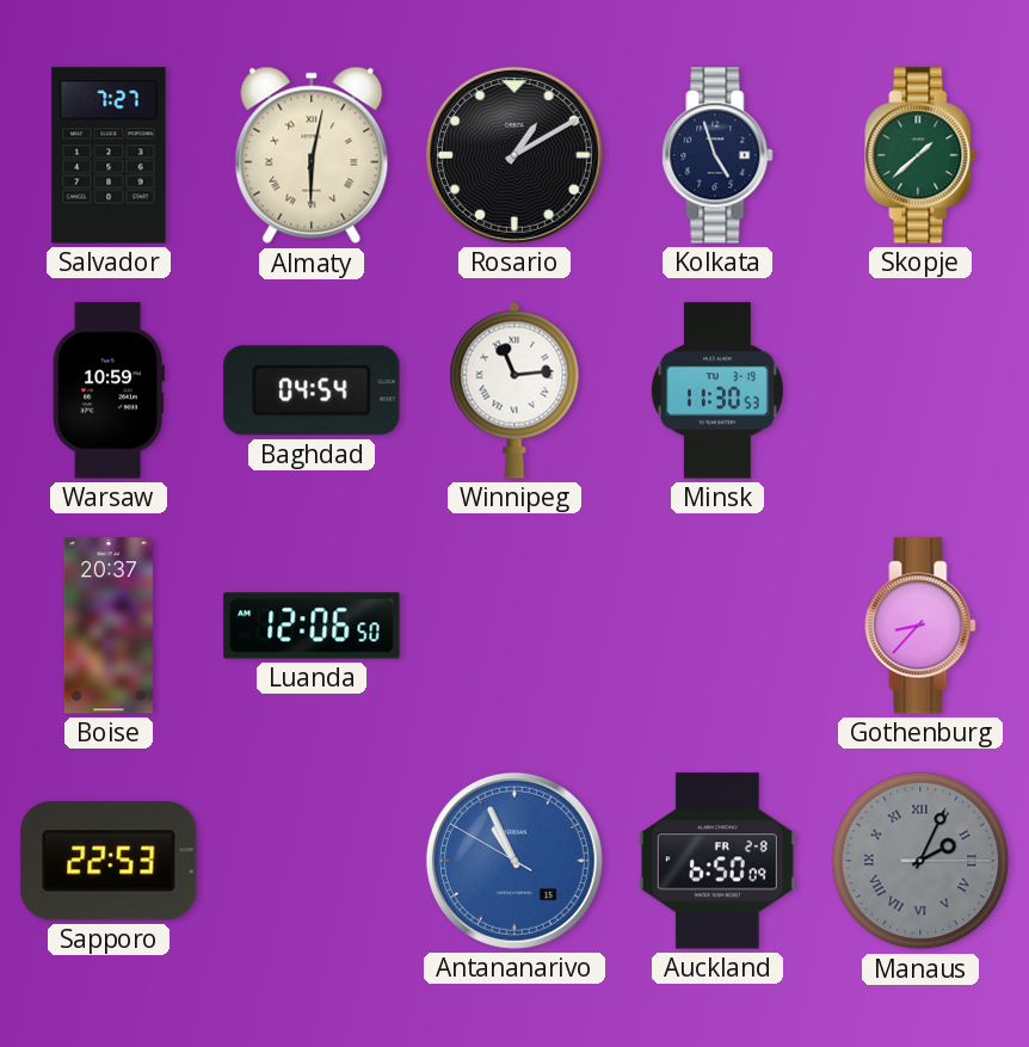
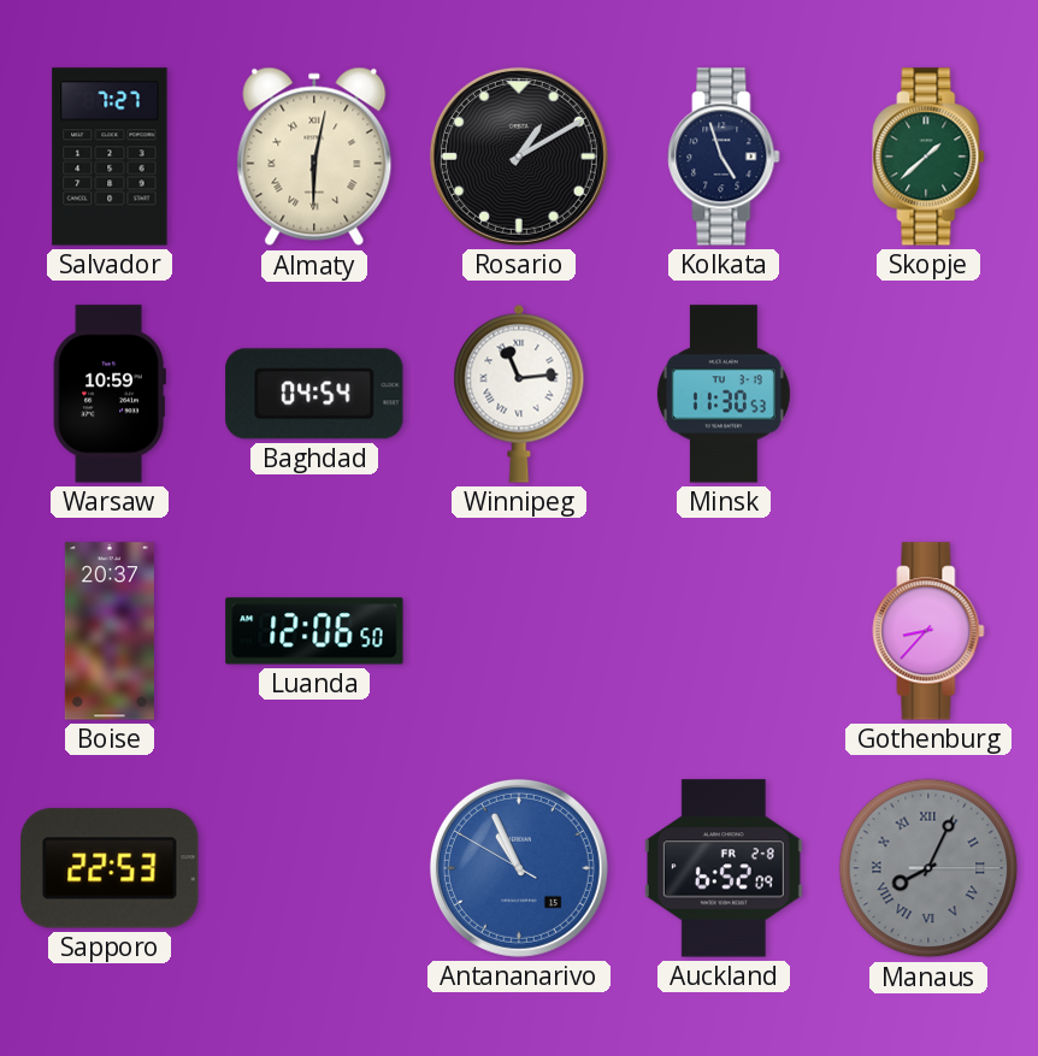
Auckland: 6:50 -> 6:52
Manaus: 2:04 -> 8:04
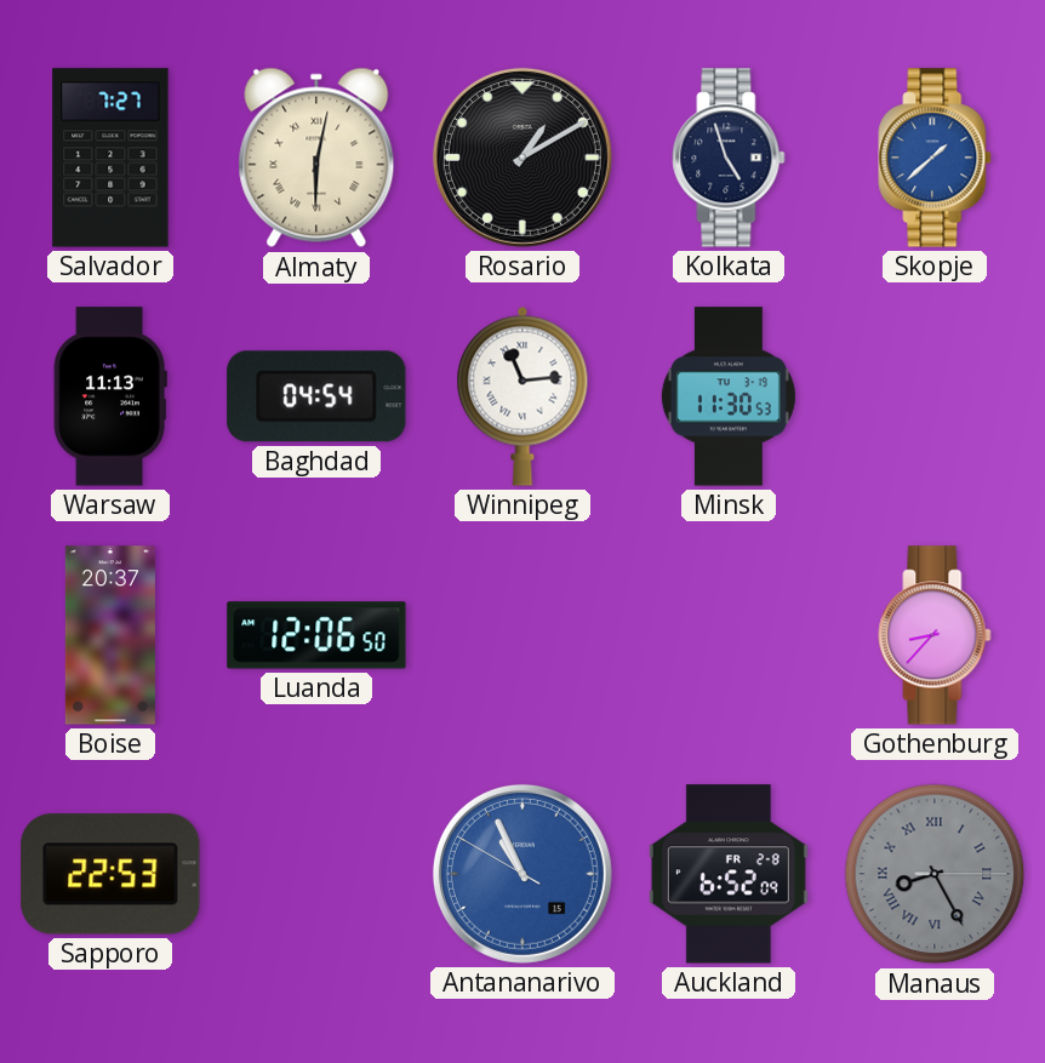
Skopje dial: green -> blue
Warsaw: 10:59 -> 11:13
Manaus: 8:04 -> 8:25
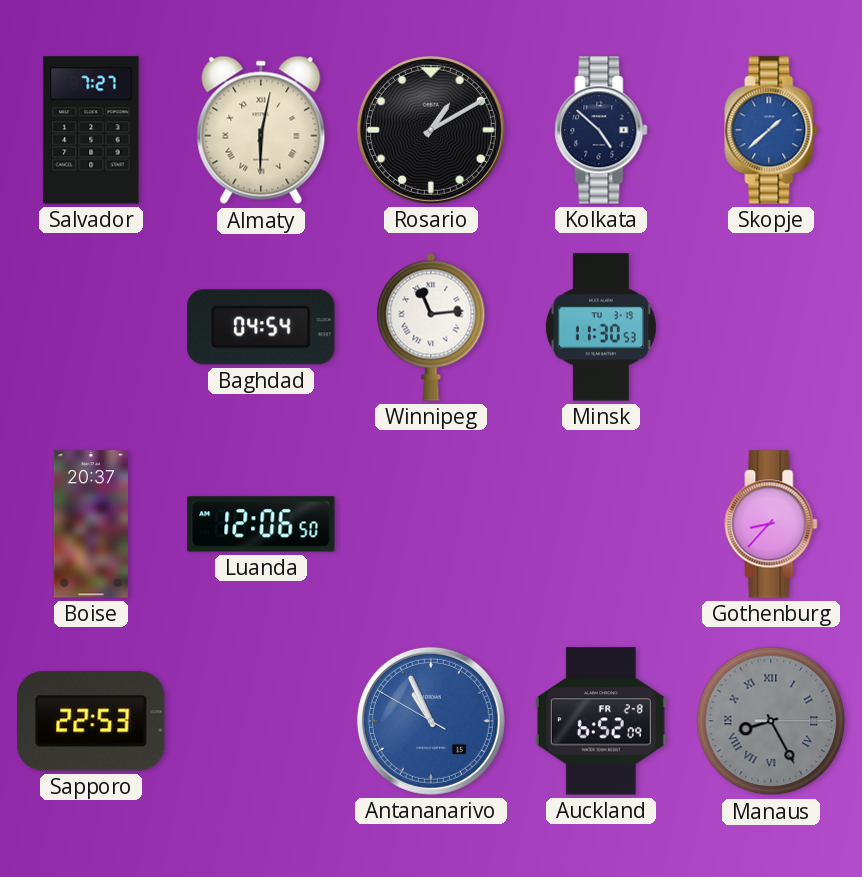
Kolkata: 4:57 -> 4:52
Warsaw: 11:13 -> none
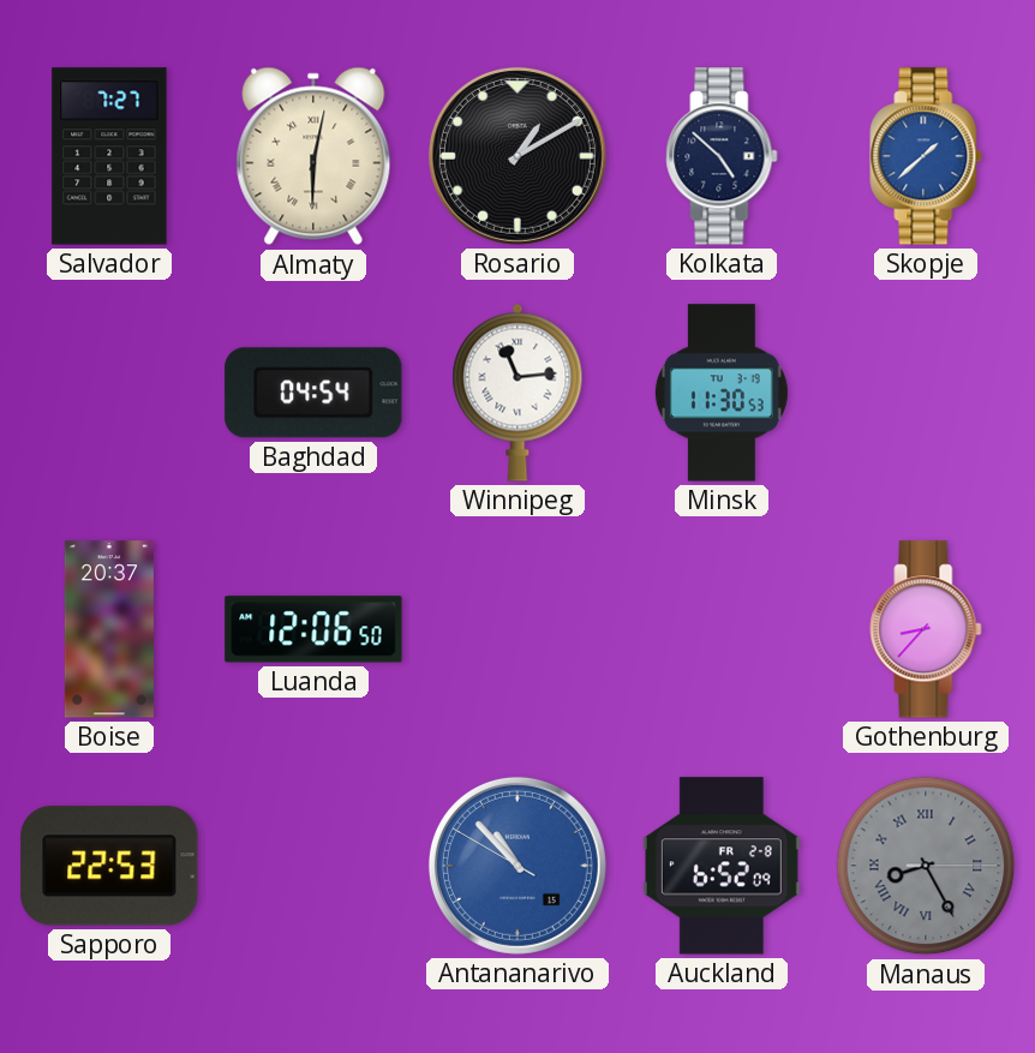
Antananarivo: 10:55 -> 10:52
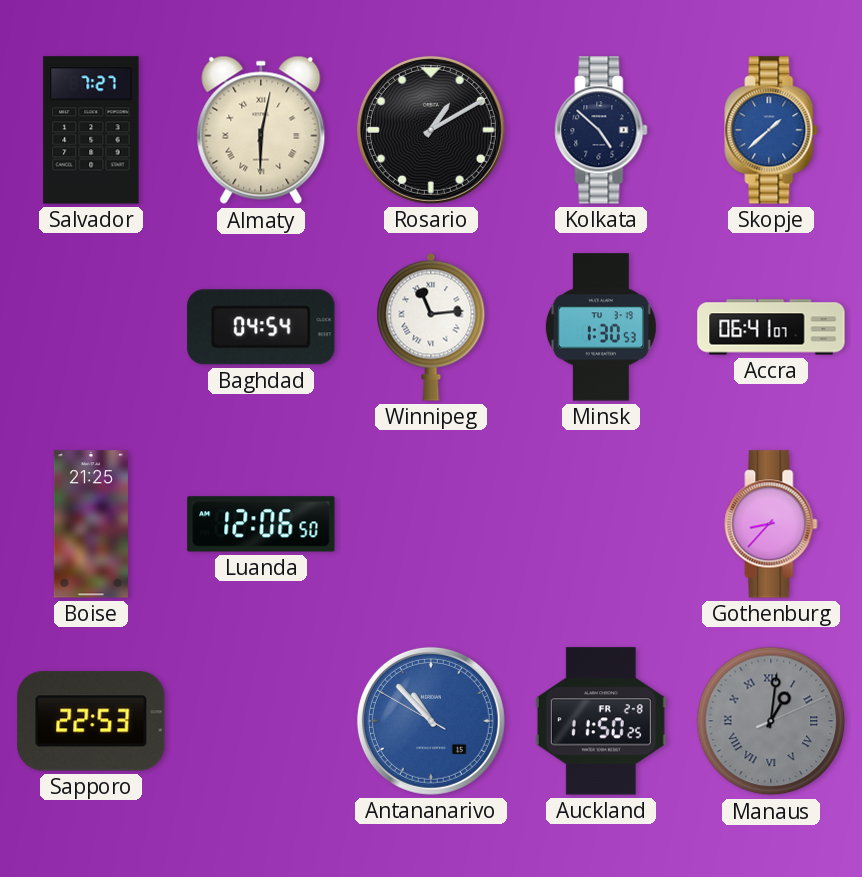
Minsk: 11:30 -> 1:30
Accra: none -> 06:41
Boise: 20:37 -> 21:25
Auckland: 6:52 -> 11:50
Manaus: 8:25 -> 1:01
